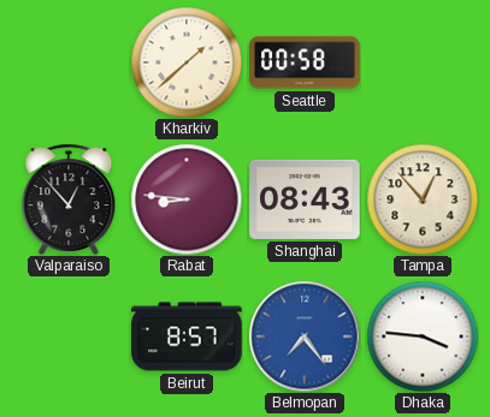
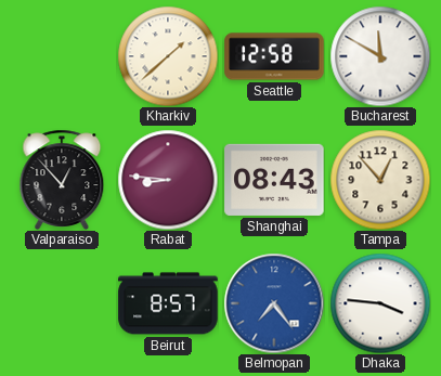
Seattle: 00:58 -> 12:58
Bucharest: none -> 11:50
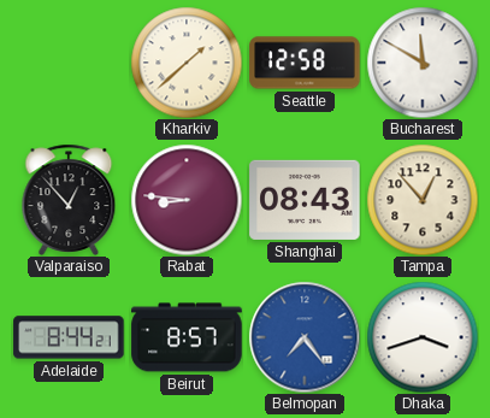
Adelaide: none -> 8:44
Dhaka: 3:46 -> 3:42
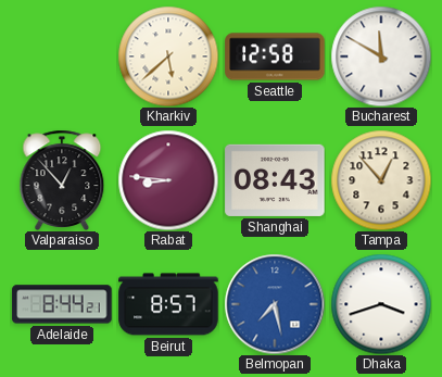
Kharkiv: 1:38 -> 5:38
Belmopan: 7:24 -> 7:28
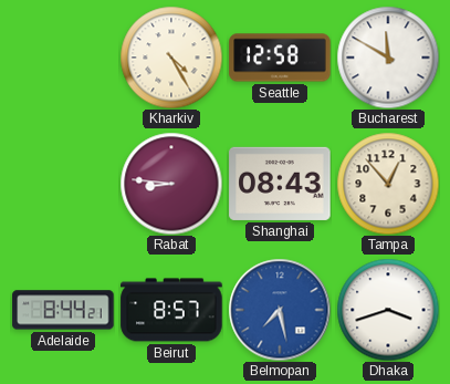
Kharkiv: 5:38 -> 4:25
Valparaiso: 12:53 -> none
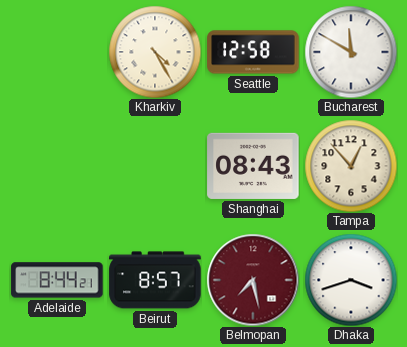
Rabat: 8:46 -> none
Belmopan dial: blue -> burgundy
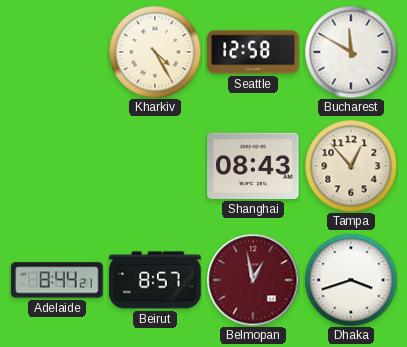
Belmopan: 7:28 -> 12:58
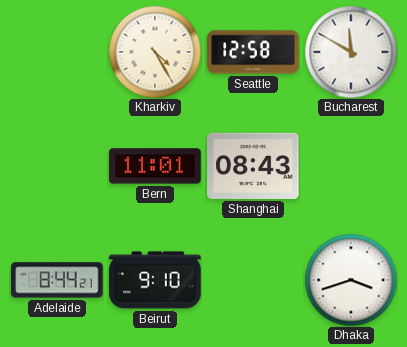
Bern: none -> 11:01
Tampa: 12:53 -> none
Beirut: 8:57 -> 9:10
Belmopan: 12:58 -> none
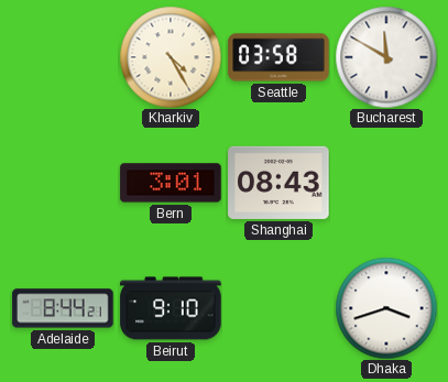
Seattle: 12:58 -> 03:58
Bern: 11:01 -> 3:01
